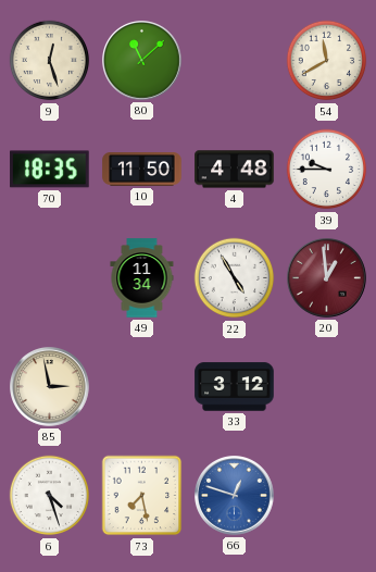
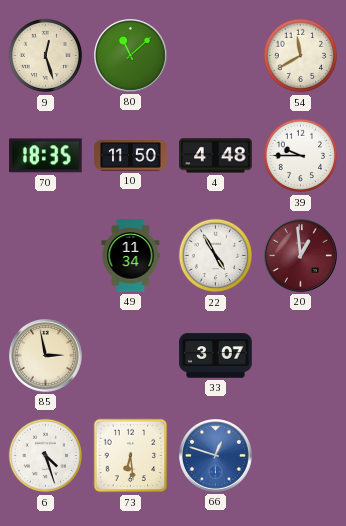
33: 3:12 -> 3:07
73: 7:28 -> 6:29
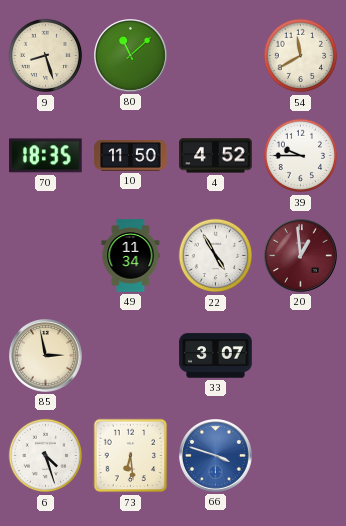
9: 12:27 -> 8:27
4: 4:48 -> 4:52
66: 12:48 -> 3:48
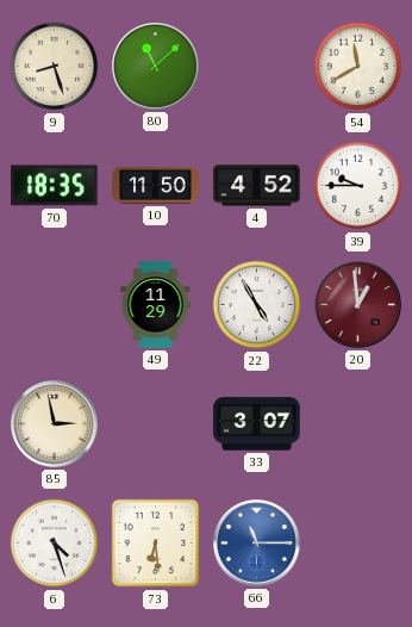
49: 11:34 -> 11:29
66: 3:48 -> 11:15
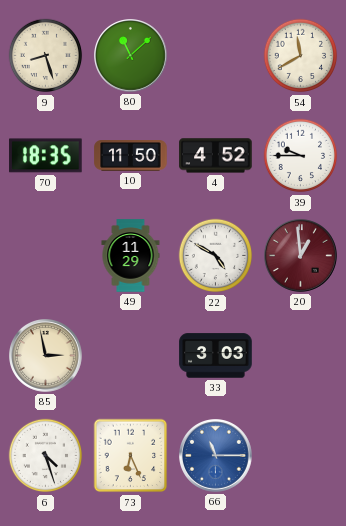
22: 4:55 -> 4:50
33: 3:07 -> 3:03
73: 6:29 -> 6:26
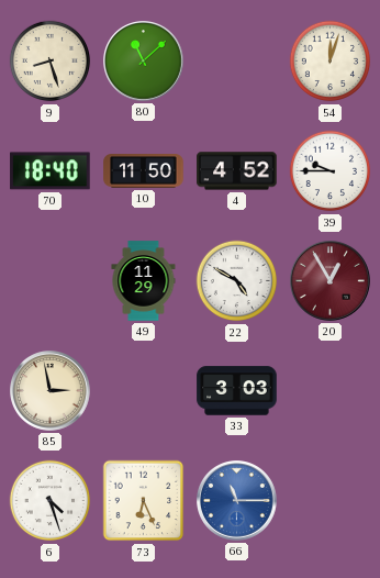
54: 11:40 -> 12:03
70: 18:35 -> 18:40
20: 12:59 -> 12:55
